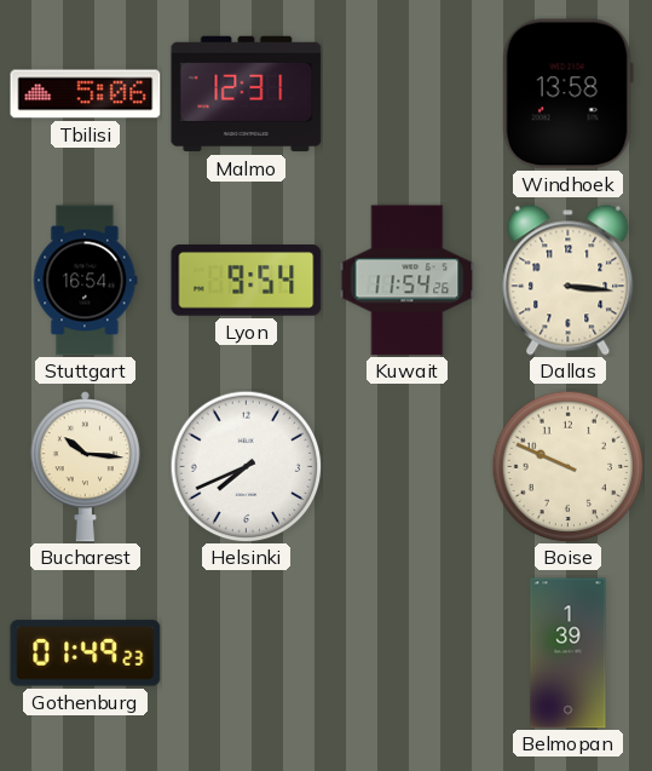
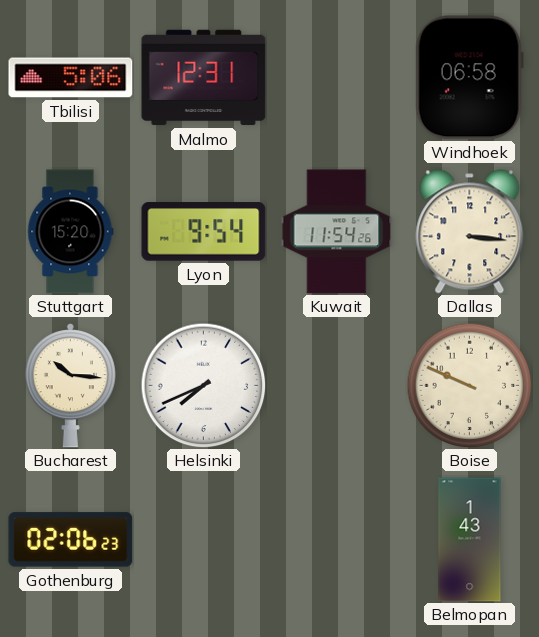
Windhoek: 13:58 -> 06:58
Stuttgart: 16:54 -> 15:20
Gothenburg: 01:49 -> 02:06
Belmopan: 1:39 -> 1:43
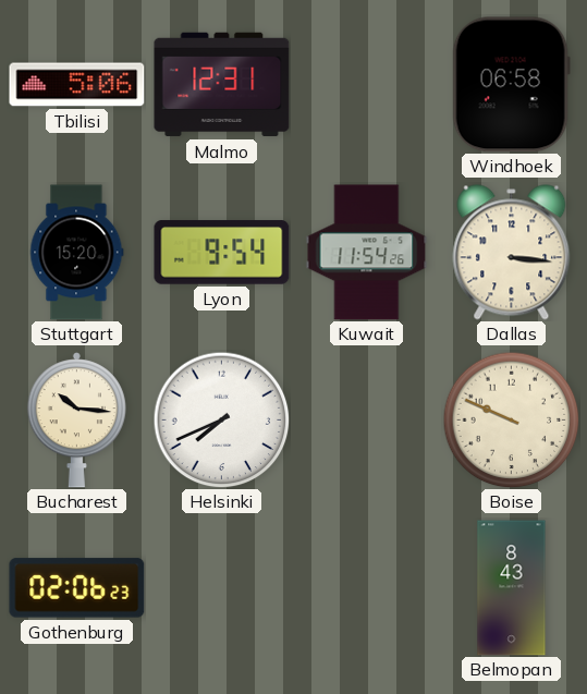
Belmopan: 1:43 -> 8:43
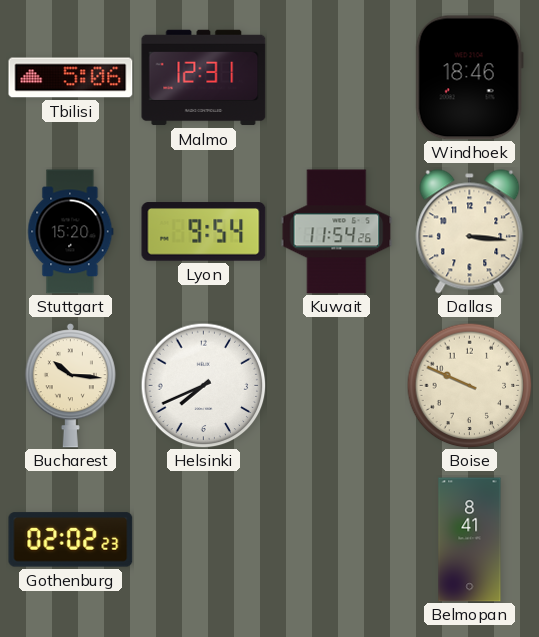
Windhoek: 06:58 -> 18:46
Gothenburg: 02:06 -> 02:02
Belmopan: 8:43 -> 8:41
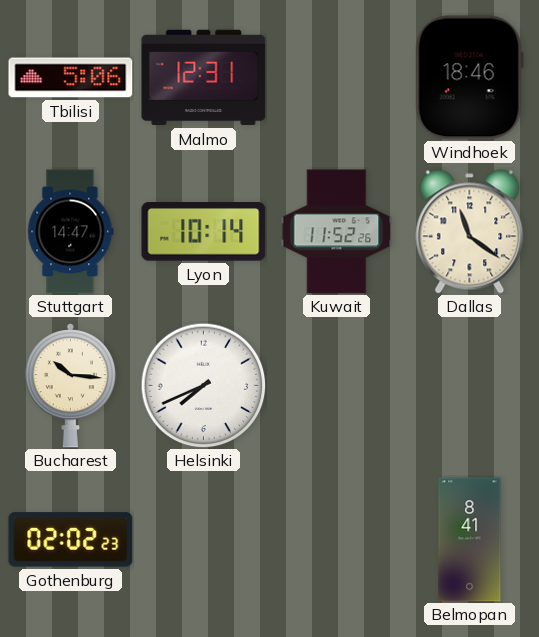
Stuttgart: 15:20 -> 14:47
Lyon: 9:54 -> 10:14
Kuwait: 11:54 -> 11:52
Dallas: 3:16 -> 11:21
Boise: 9:49 -> none
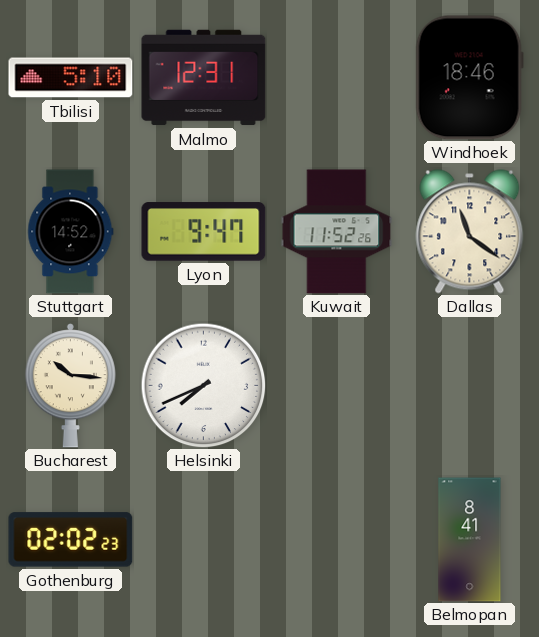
Tbilisi: 5:06 -> 5:10
Stuttgart: 14:47 -> 14:52
Lyon: 10:14 -> 9:47
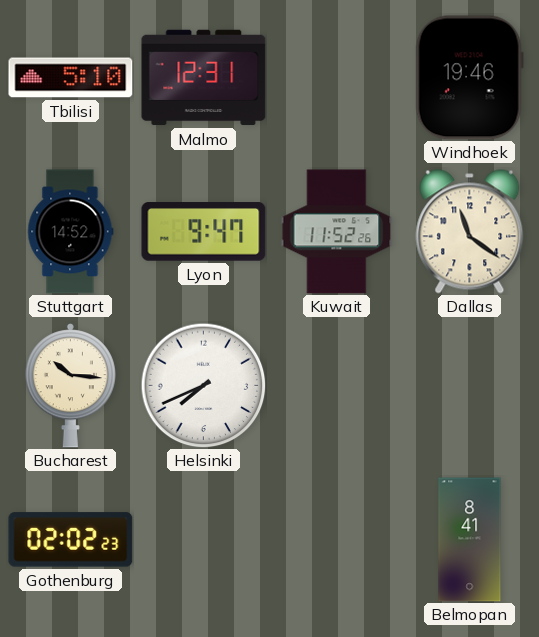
Windhoek: 18:46 -> 19:46
